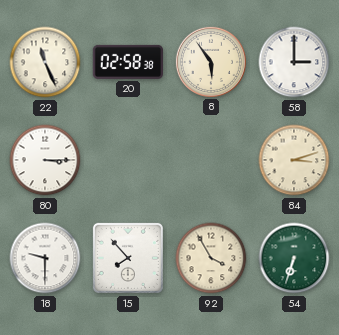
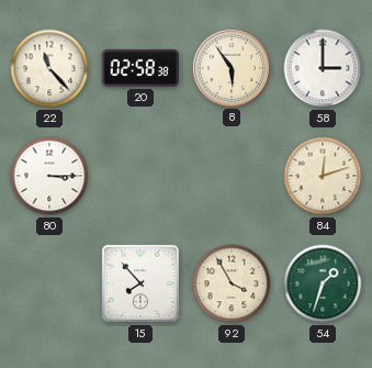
22: 11:26 -> 11:23
84: 3:12 -> 12:12
18: 9:30 -> none
54: 6:33 -> 1:33
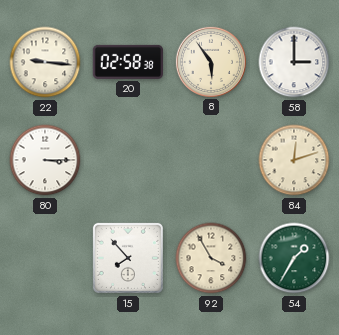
22: 11:23 -> 9:16
54: 1:33 -> 1:35
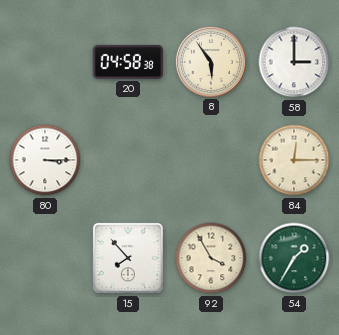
22: 9:16 -> none
20: 02:58 -> 04:58
84: 12:12 -> 12:15
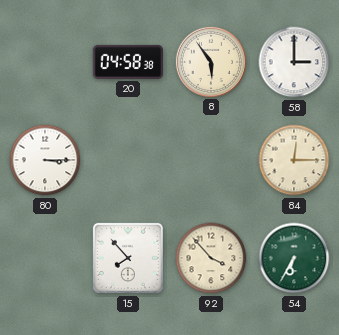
92: 3:55 -> 3:53
54: 1:35 -> 6:35
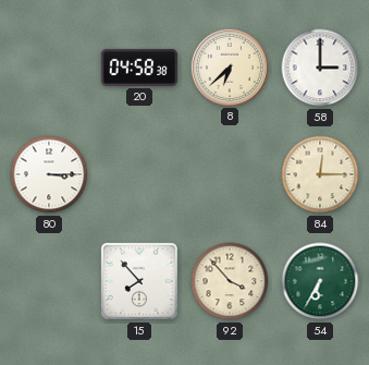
8: 5:54 -> 6:38
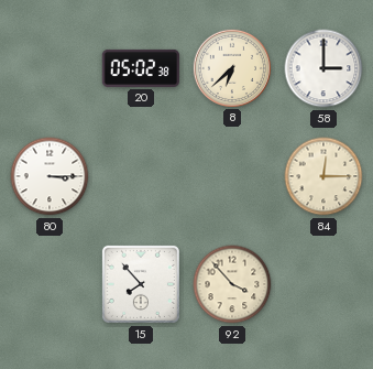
20: 04:58 -> 05:02
54: 6:35 -> none
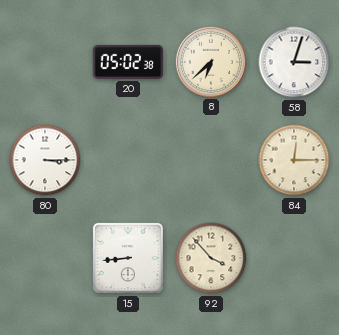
58: 3:00 -> 3:03
15: 7:53 -> 8:44
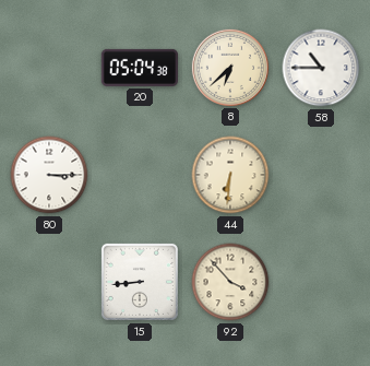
20: 05:02 -> 05:04
58: 3:03 -> 10:45
44: none -> 6:31
84: 12:15 -> none
